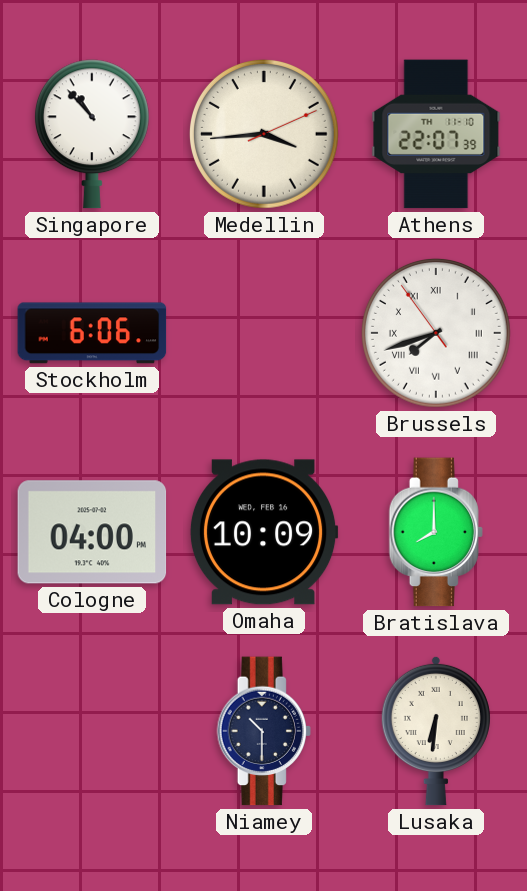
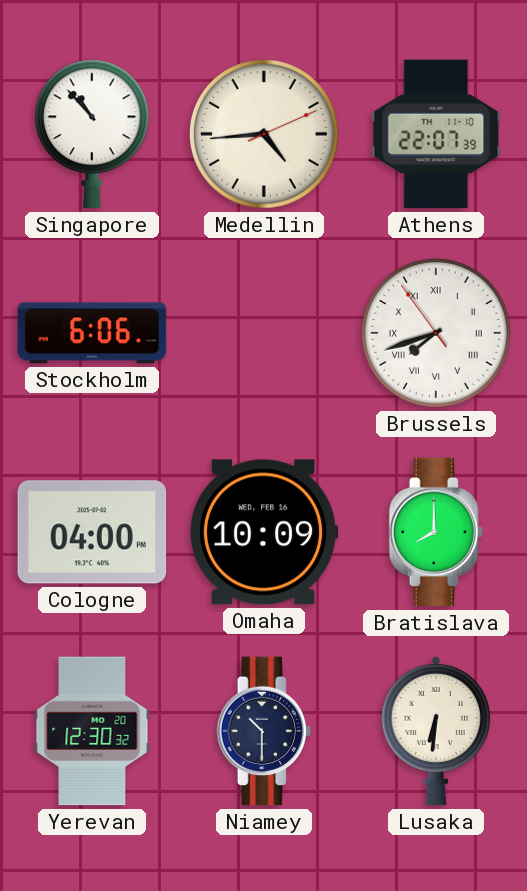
Medellin: 3:44 -> 4:44
Yerevan: none -> 12:30
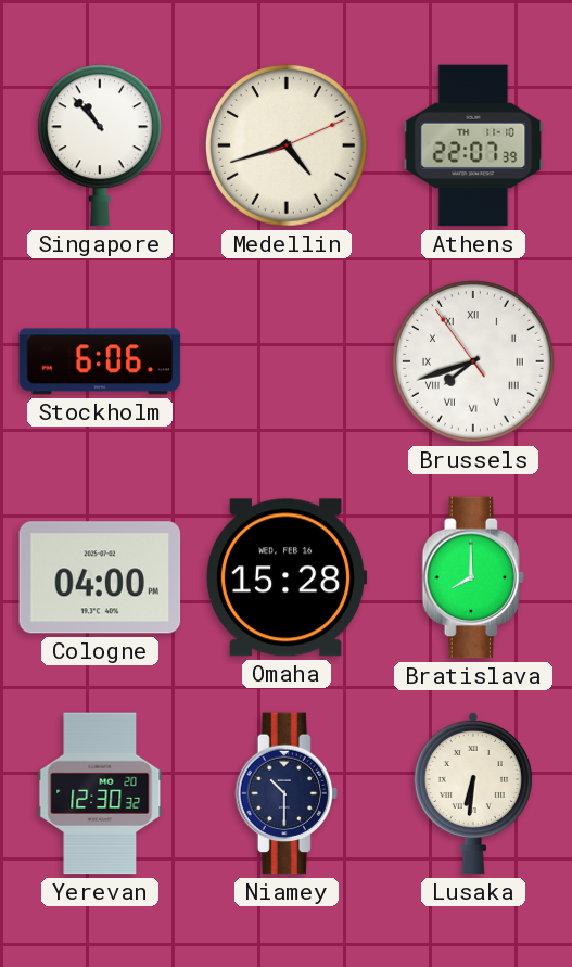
Medellin: 4:44 -> 4:42
Omaha: 10:09 -> 15:28
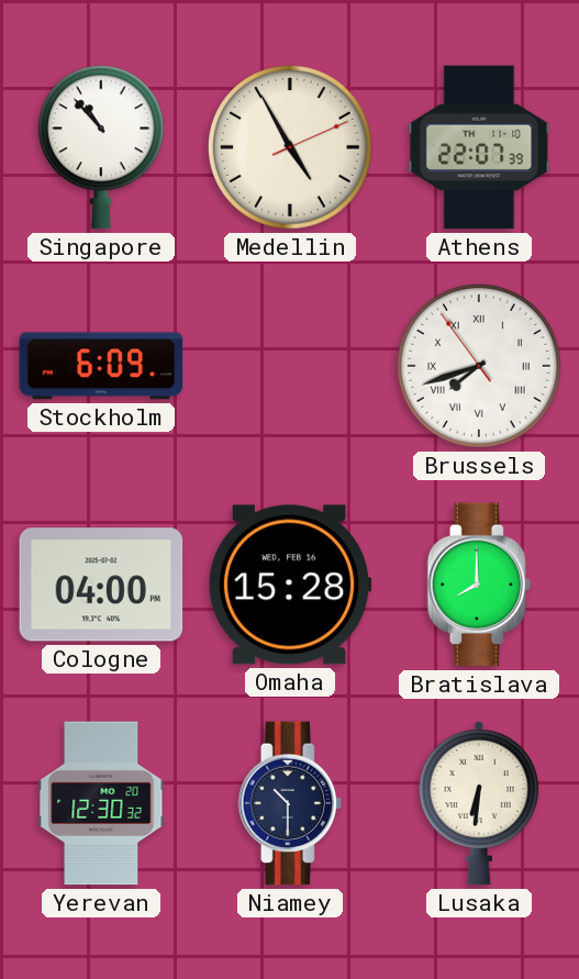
Medellin: 4:42 -> 4:55
Stockholm: 6:06 -> 6:09
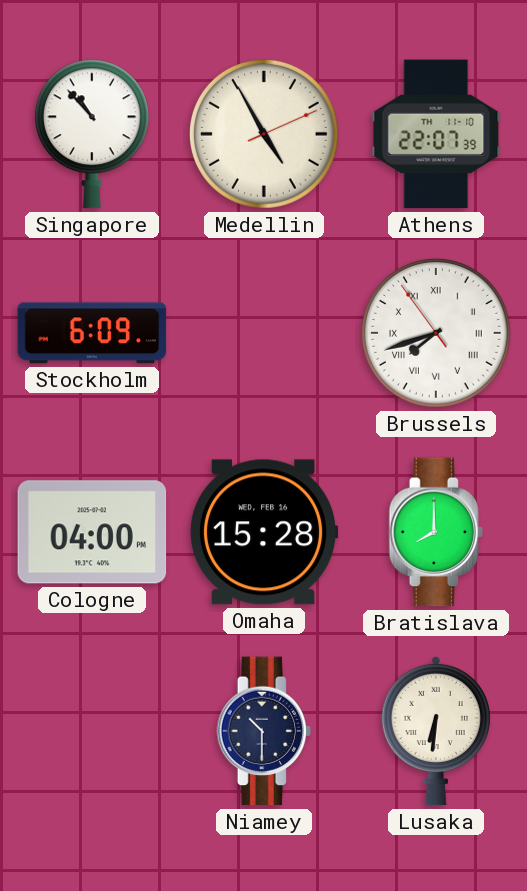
Yerevan: 12:30 -> none
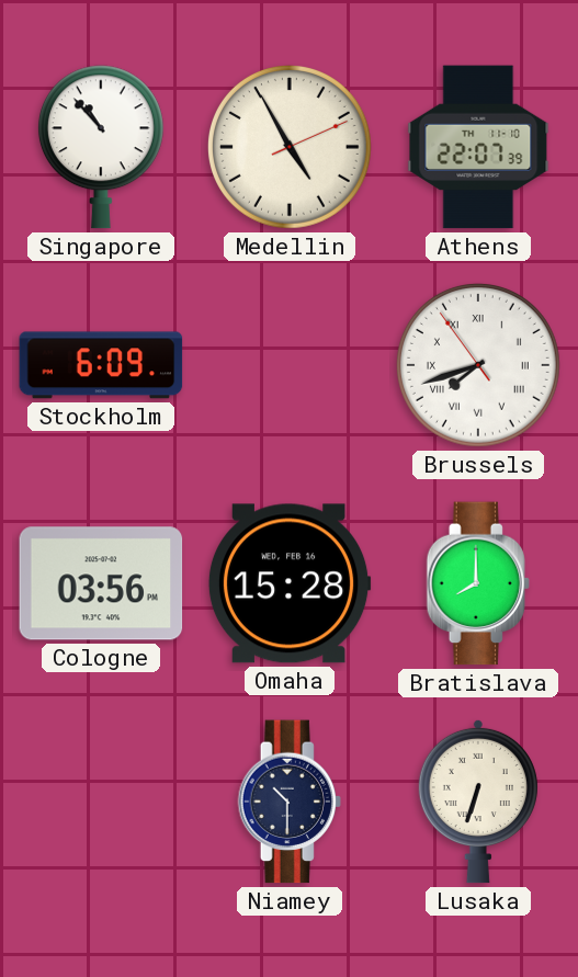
Cologne: 04:00 -> 03:56
Lusaka: 6:31 -> 6:33
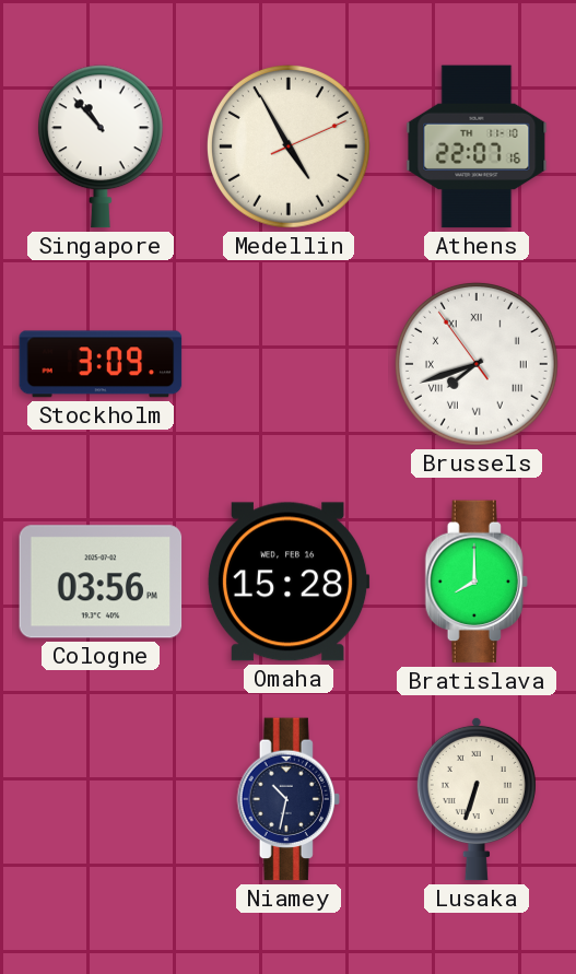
Athens: 22:07:39 -> 22:07:16
Stockholm: 6:09 -> 3:09
Niamey: 10:30 -> 10:32
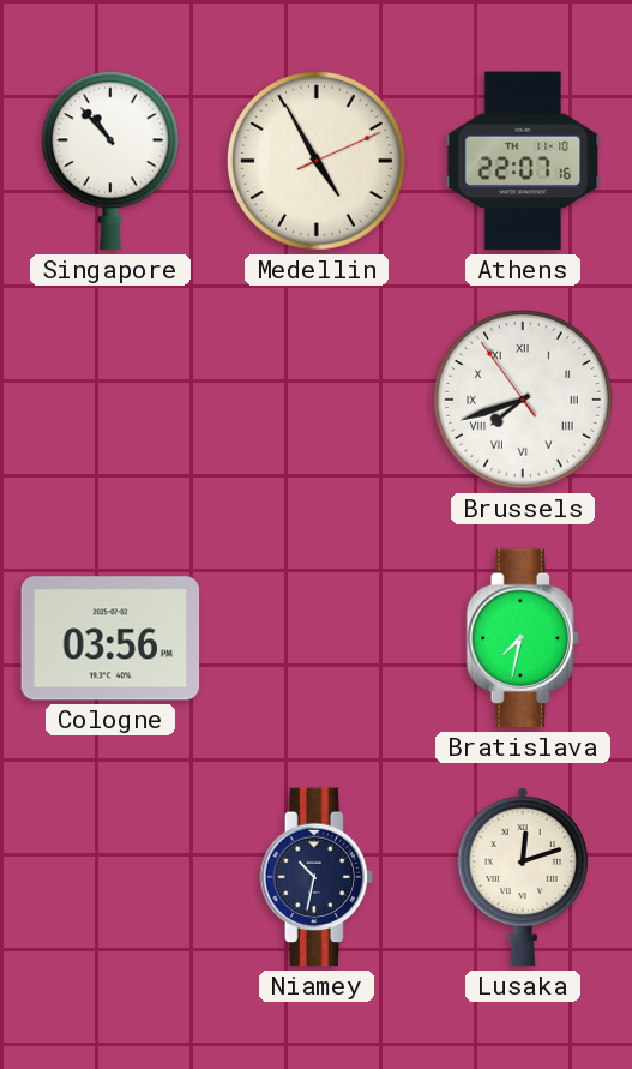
Stockholm: 3:09 -> none
Omaha: 15:28 -> none
Bratislava: 8:00 -> 7:32
Lusaka: 6:33 -> 12:12
